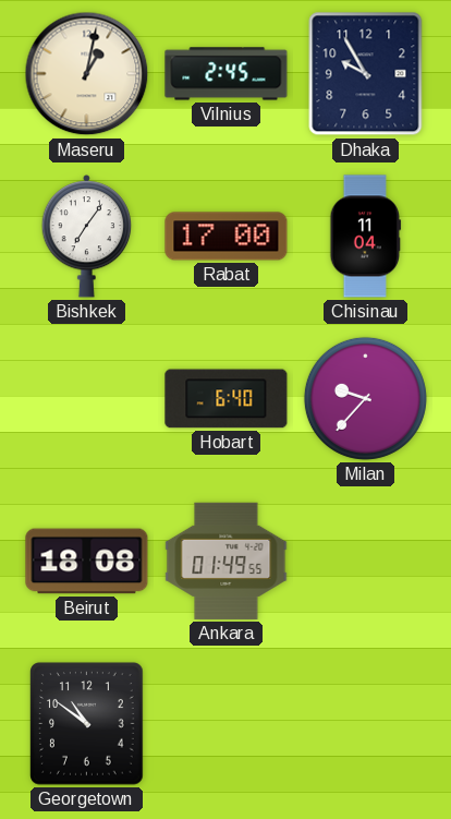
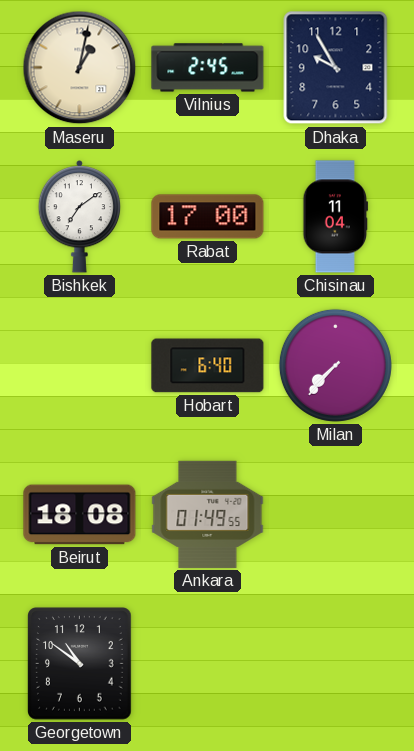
Bishkek: 7:06 -> 7:09
Milan: 9:37 -> 7:37
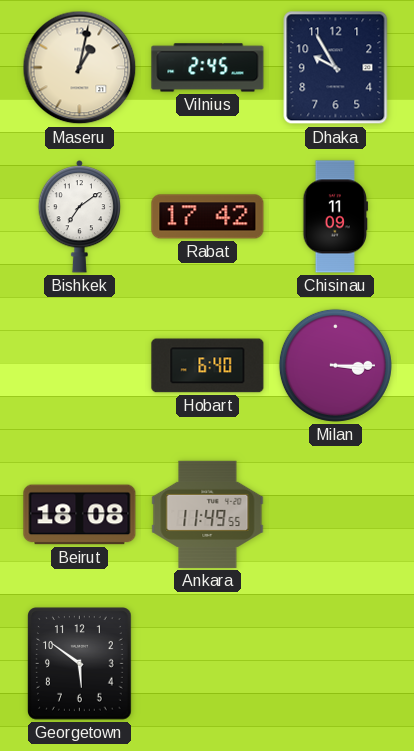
Rabat: 17:00 -> 17:42
Chisinau: 11:04 -> 11:09
Milan: 7:37 -> 3:15
Ankara: 01:49 -> 11:49
Georgetown: 10:51 -> 5:51
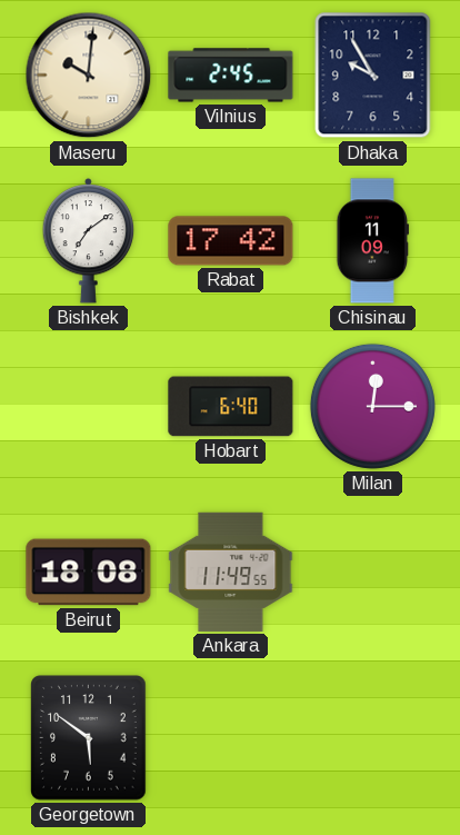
Maseru: 1:02 -> 10:01
Milan: 3:15 -> 12:15
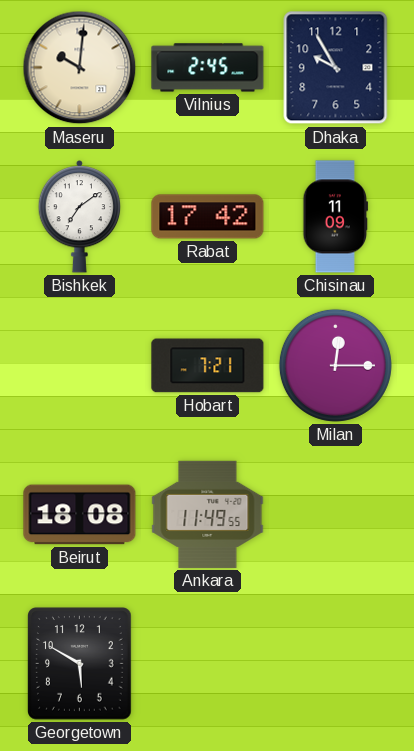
Hobart: 6:40 -> 7:21
Georgetown: 5:51 -> 5:50
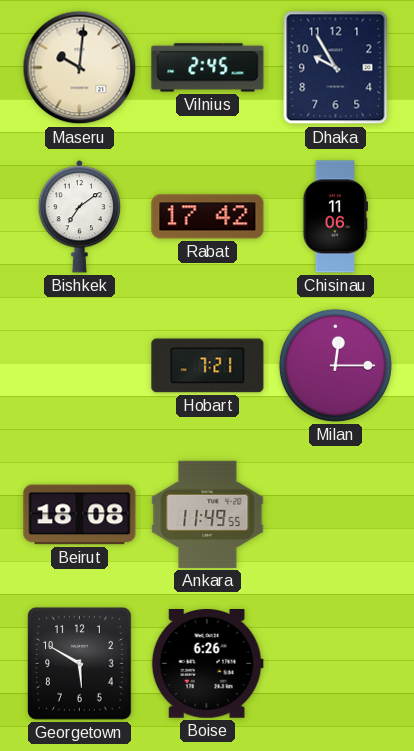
Chisinau: 11:09 -> 11:06
Boise: none -> 6:26
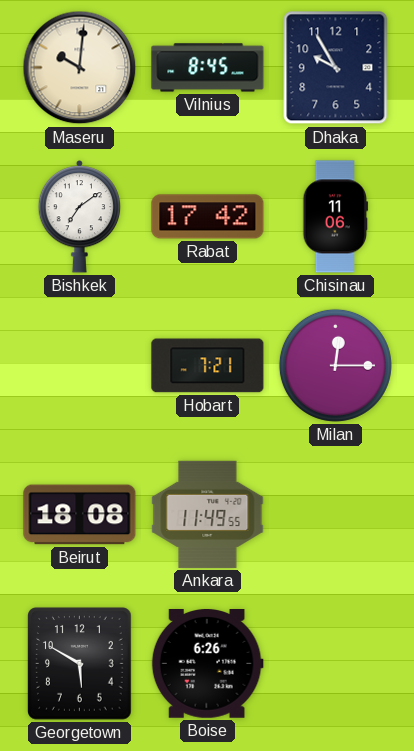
Vilnius: 2:45 -> 8:45
